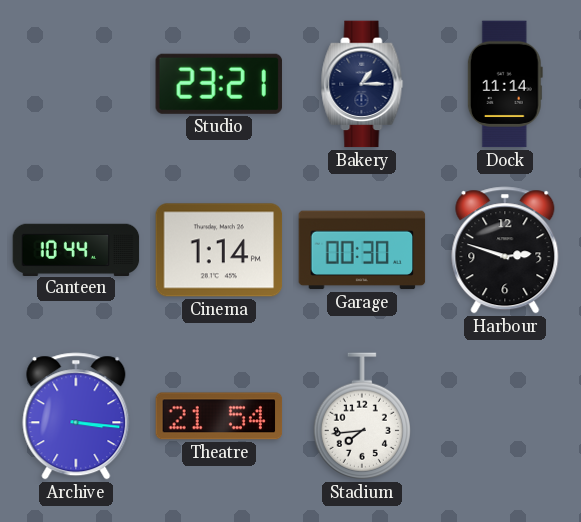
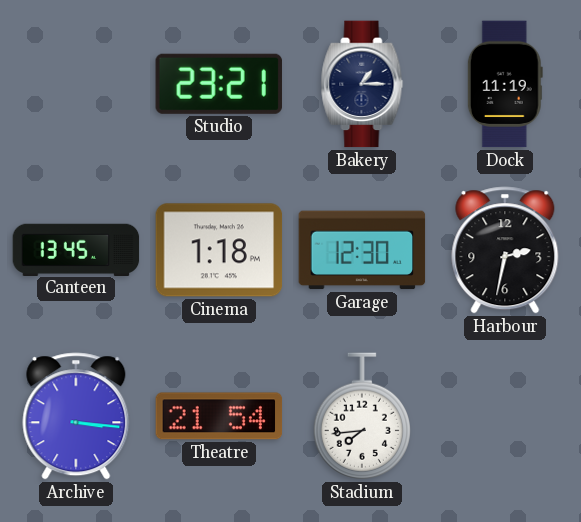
Dock: 11:14 -> 11:19
Canteen: 10:44 -> 13:45
Cinema: 1:14 -> 1:18
Garage: 00:30 -> 12:30
Harbour: 2:48 -> 2:32
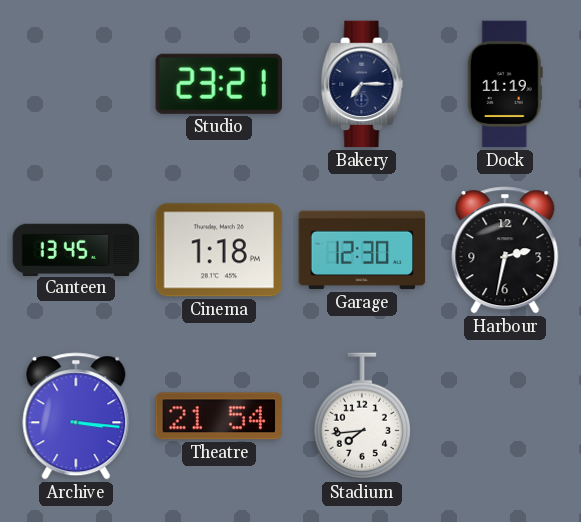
Bakery: 1:15 -> 7:15
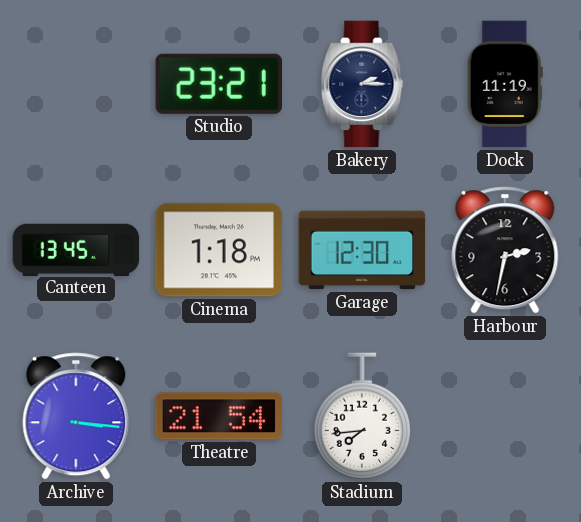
Bakery: 7:15 -> 2:15
